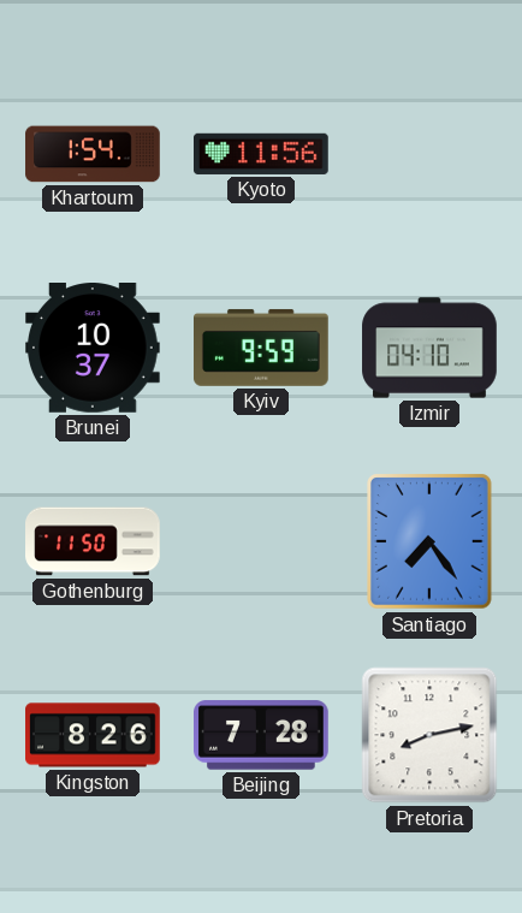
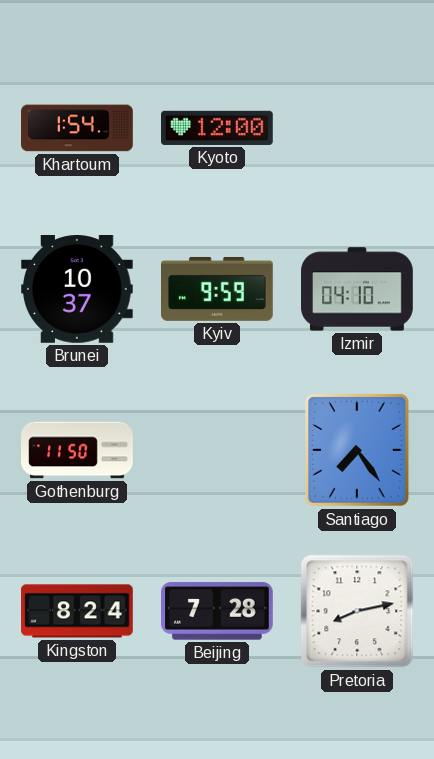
Kyoto: 11:56 -> 12:00
Kingston: 8:26 -> 8:24
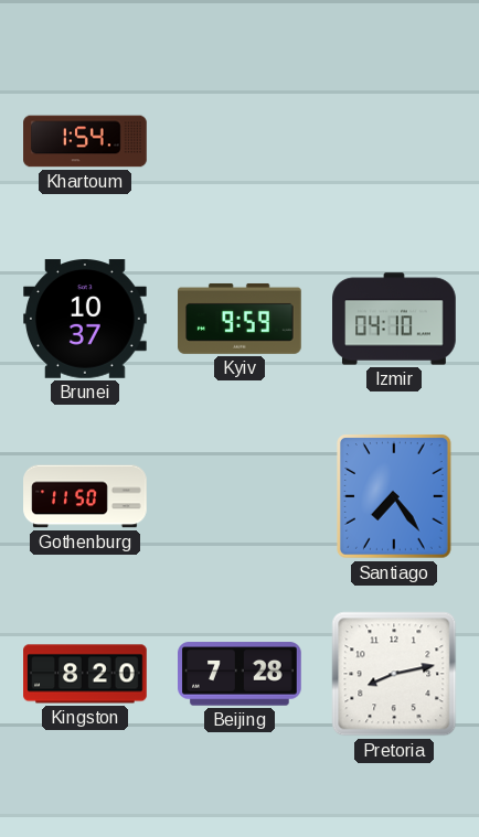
Kyoto: 12:00 -> none
Kingston: 8:24 -> 8:20
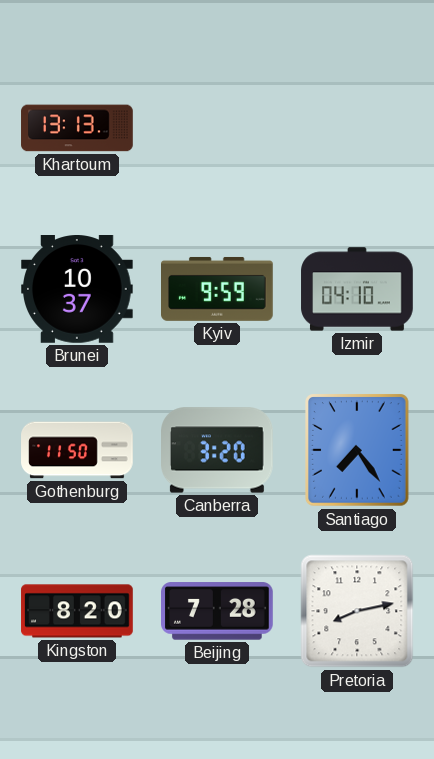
Khartoum: 1:54 -> 13:13
Canberra: none -> 3:20
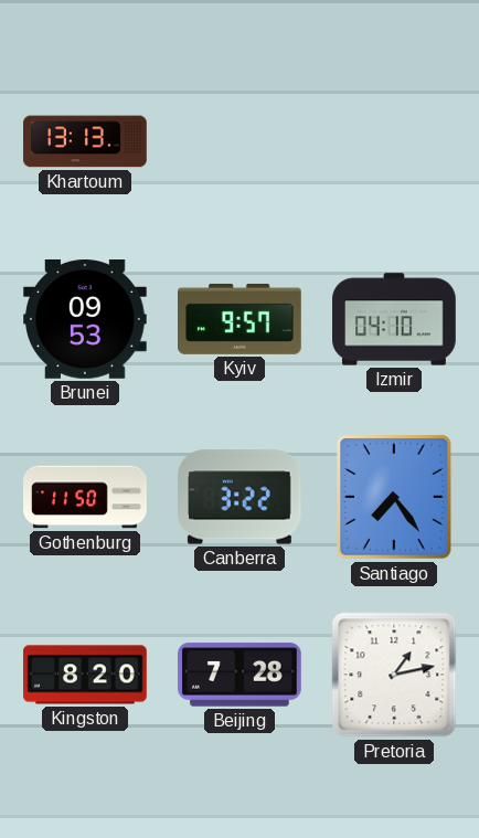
Brunei: 10:37 -> 09:53
Kyiv: 9:59 -> 9:57
Canberra: 3:20 -> 3:22
Pretoria: 8:13 -> 1:13
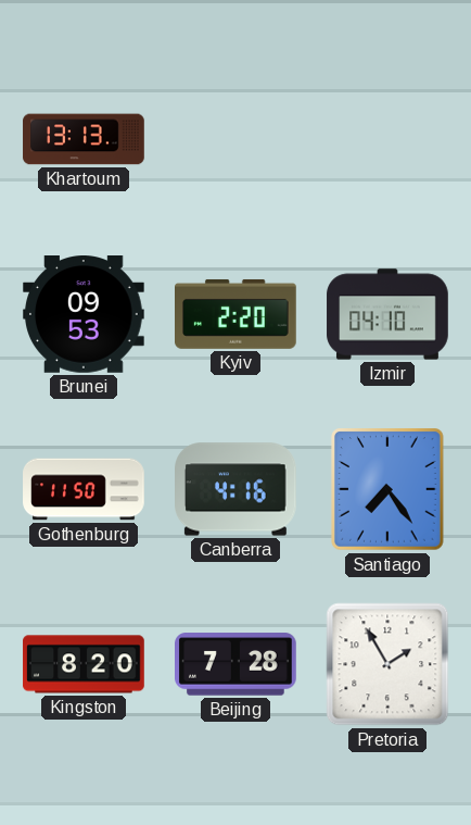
Kyiv: 9:57 -> 2:20
Canberra: 3:22 -> 4:16
Pretoria: 1:13 -> 1:55
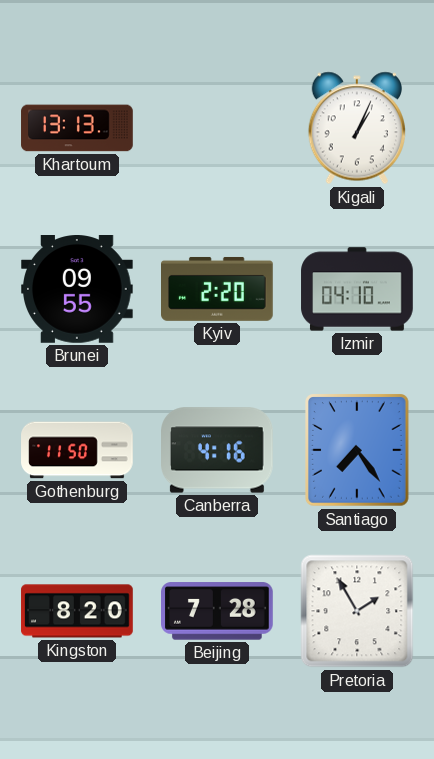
Kigali: none -> 1:04
Brunei: 09:53 -> 09:55
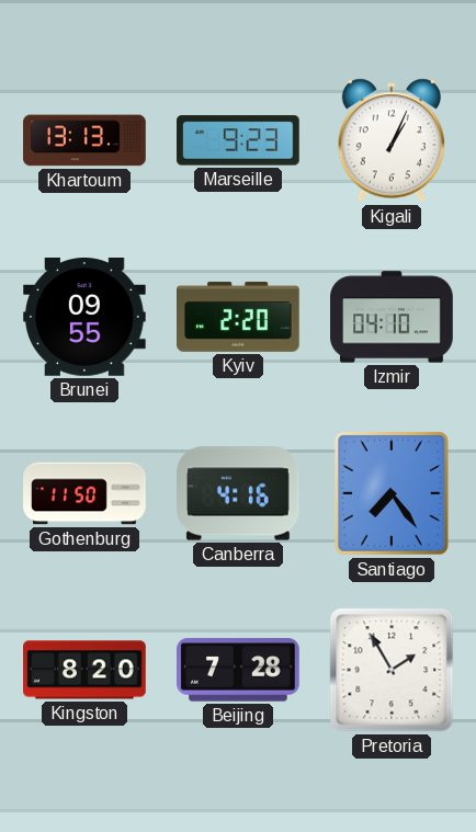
Marseille: none -> 9:23
